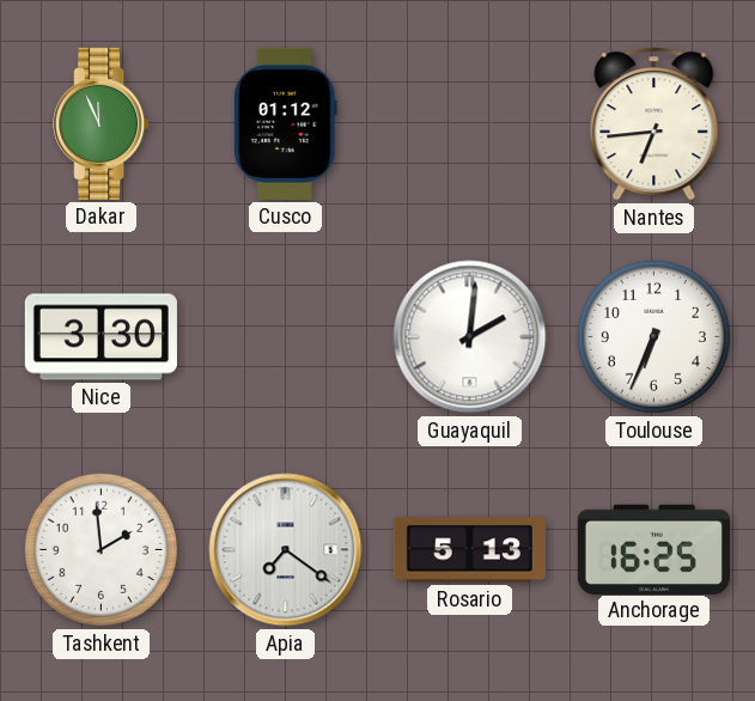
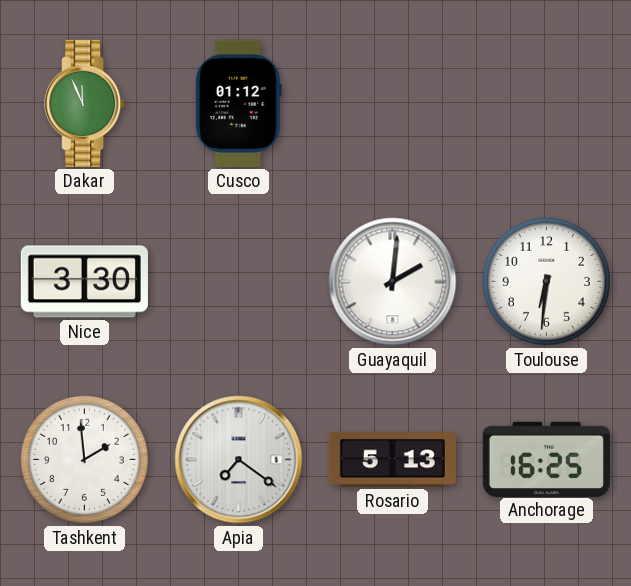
Nantes: 6:44 -> none
Toulouse: 6:34 -> 6:31
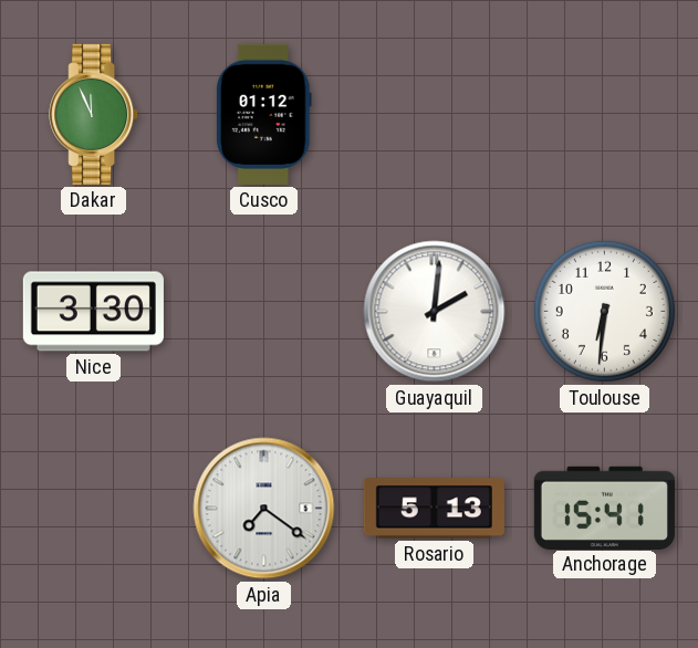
Tashkent: 1:59 -> none
Anchorage: 16:25 -> 15:41
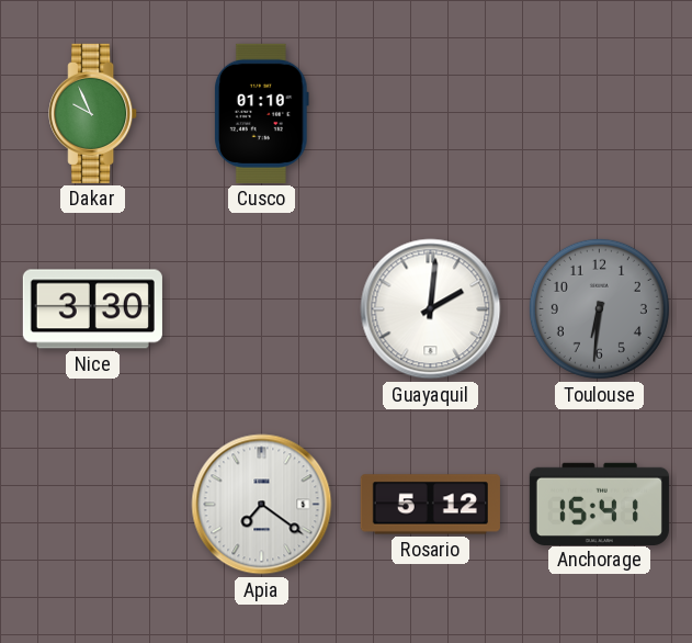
Dakar: 11:56 -> 9:56
Cusco: 01:12 -> 01:10
Toulouse dial: white -> grey
Rosario: 5:13 -> 5:12
